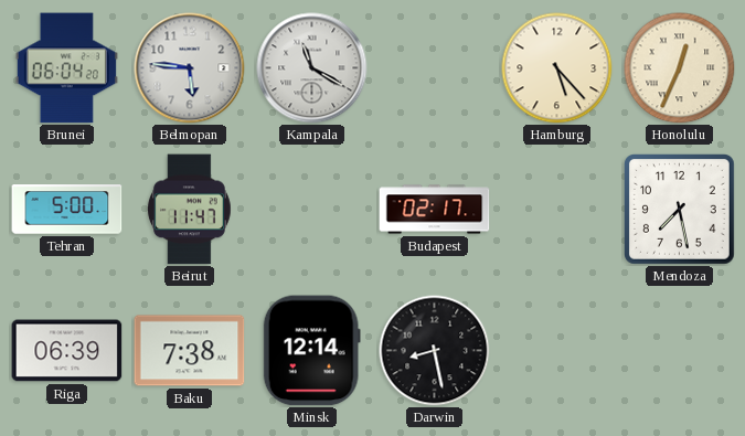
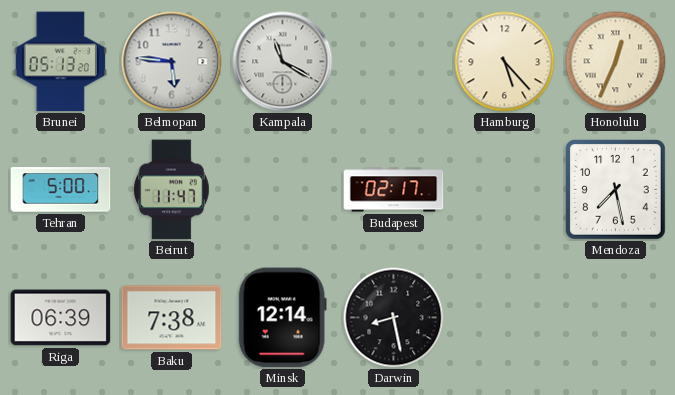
Brunei: 06:04 -> 05:13
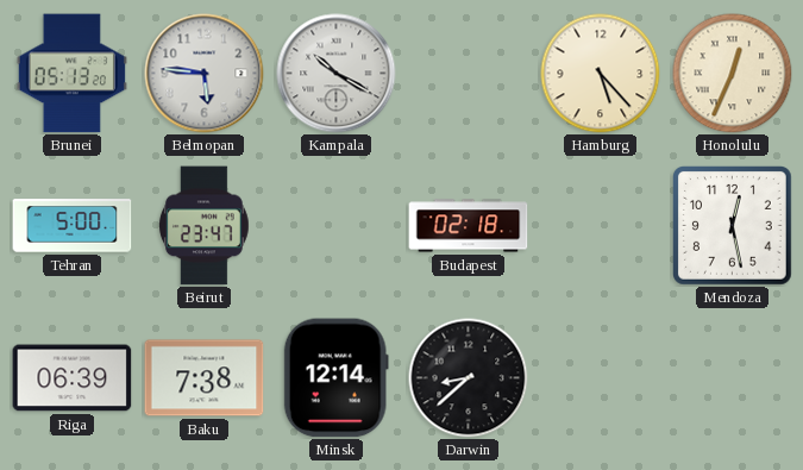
Kampala: 11:20 -> 10:20
Beirut: 11:47 -> 23:47
Budapest: 02:17 -> 02:18
Mendoza: 7:28 -> 12:28
Darwin: 8:28 -> 8:38
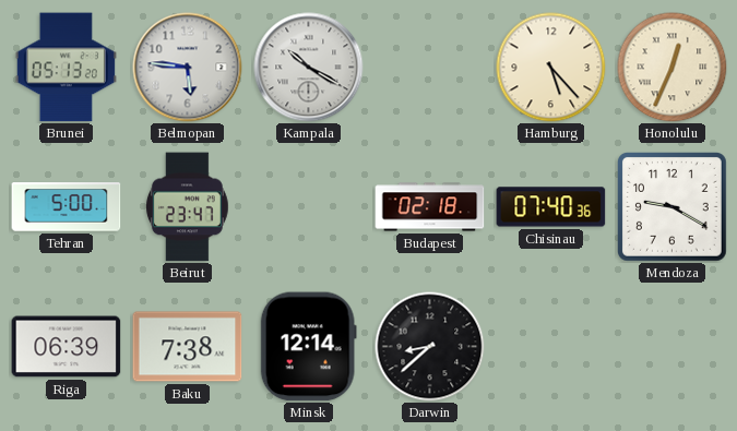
Chisinau: none -> 07:40
Mendoza: 12:28 -> 9:20
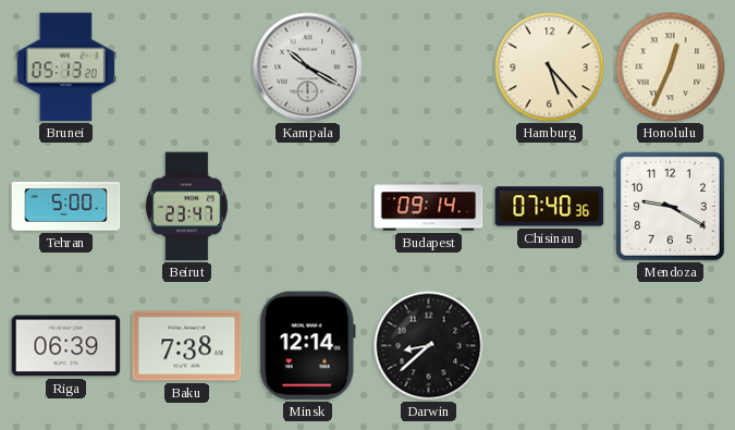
Belmopan: 5:46 -> none
Budapest: 02:18 -> 09:14
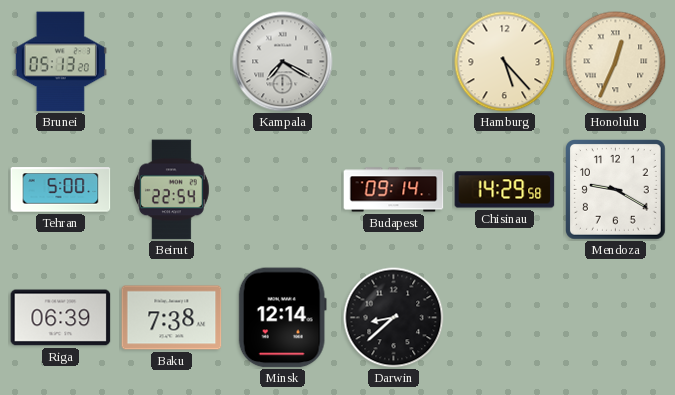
Kampala: 10:20 -> 7:20
Beirut: 23:47 -> 22:54
Chisinau: 07:40 -> 14:29
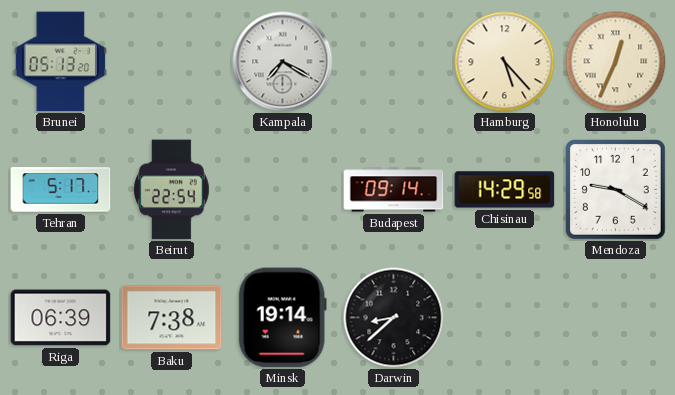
Tehran: 5:00 -> 5:17
Minsk: 12:14 -> 19:14
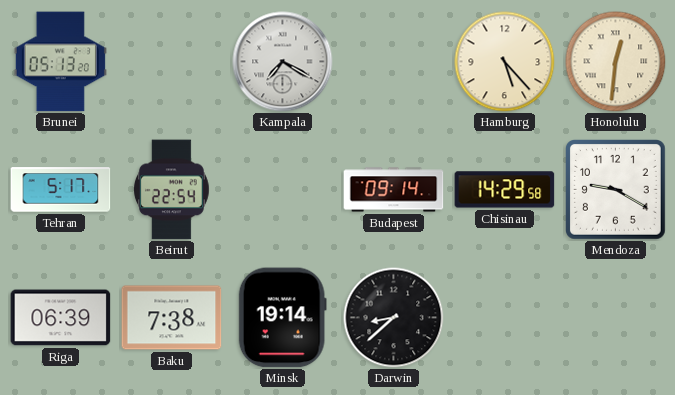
Honolulu: 12:34 -> 12:31
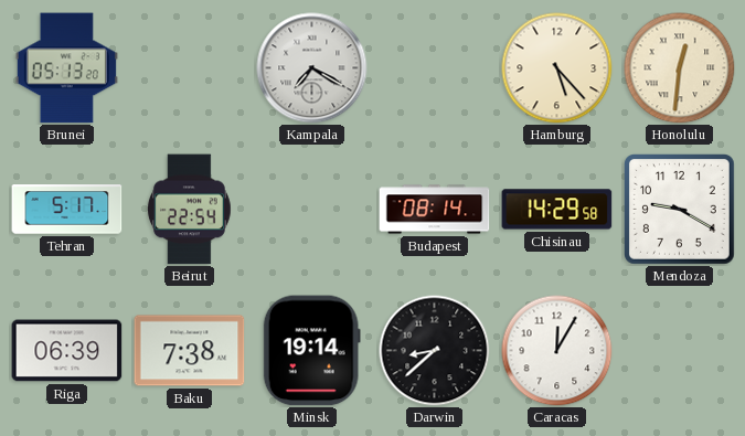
Budapest: 09:14 -> 08:14
Caracas: none -> 12:05
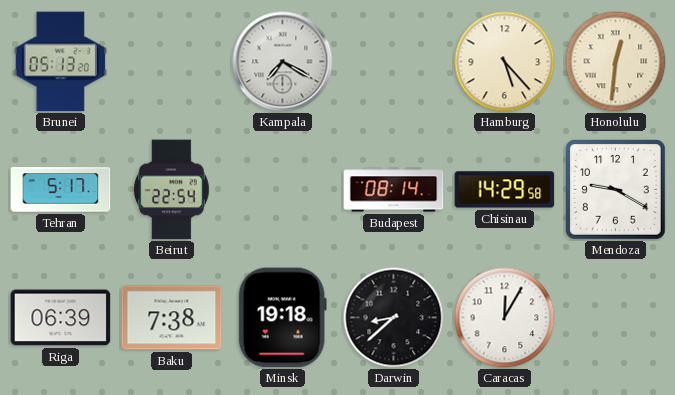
Minsk: 19:14 -> 19:18
